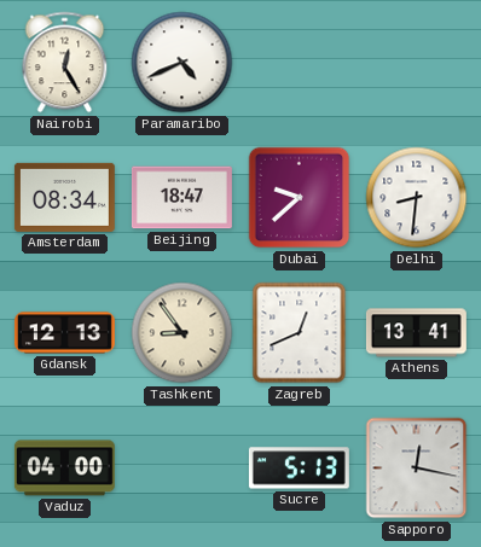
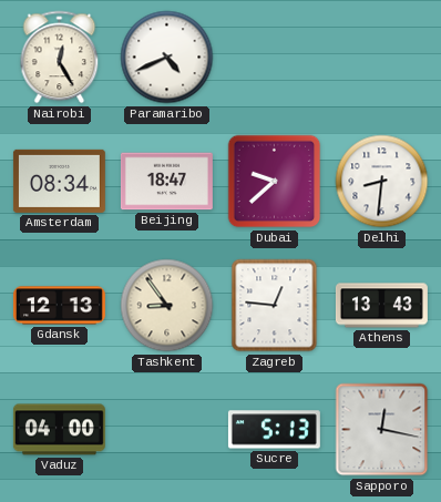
Zagreb: 12:41 -> 12:46
Athens: 13:41 -> 13:43
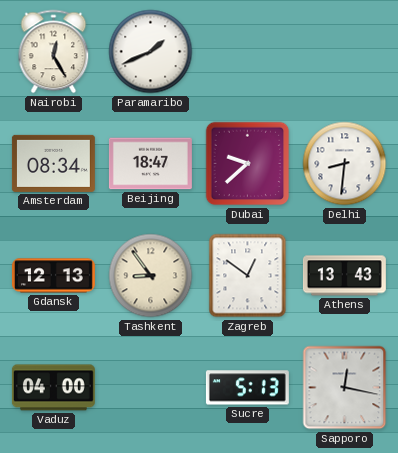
Paramaribo: 4:41 -> 1:41
Zagreb: 12:46 -> 12:51
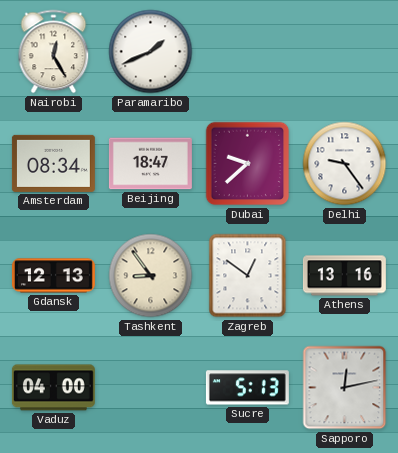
Delhi: 8:31 -> 9:24
Athens: 13:43 -> 13:16
Sapporo: 12:17 -> 12:13
